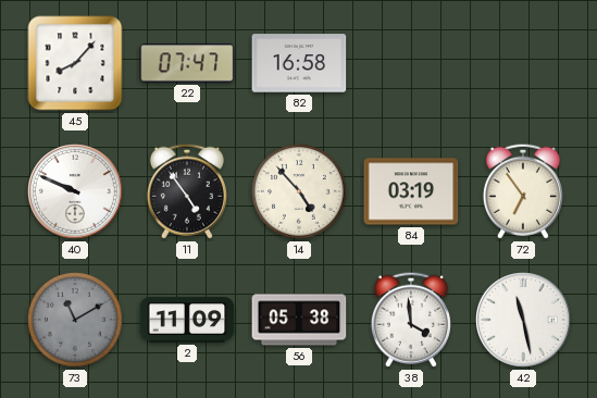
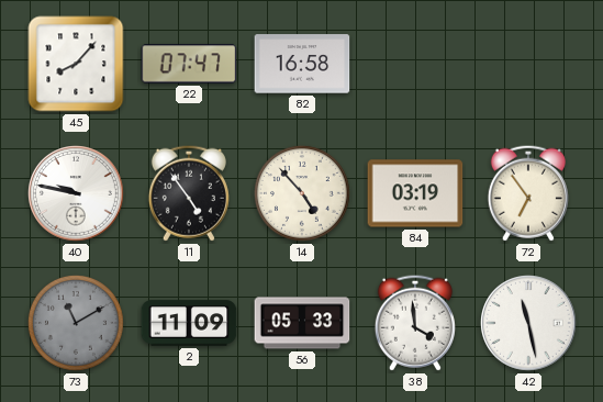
40: 9:49 -> 9:47
56: 05:38 -> 05:33
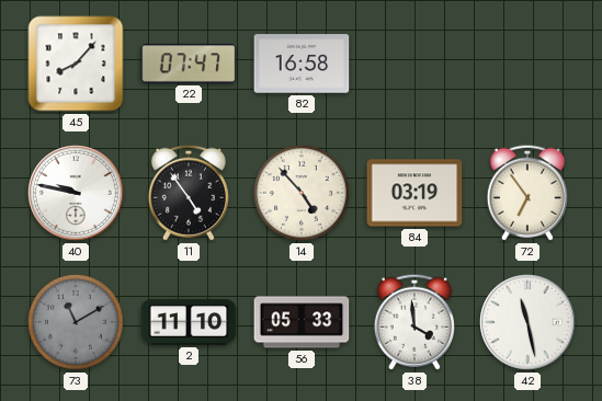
2: 11:09 -> 11:10
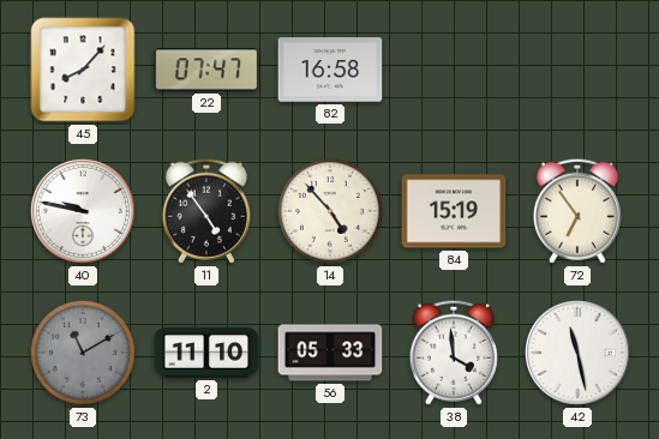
84: 03:19 -> 15:19
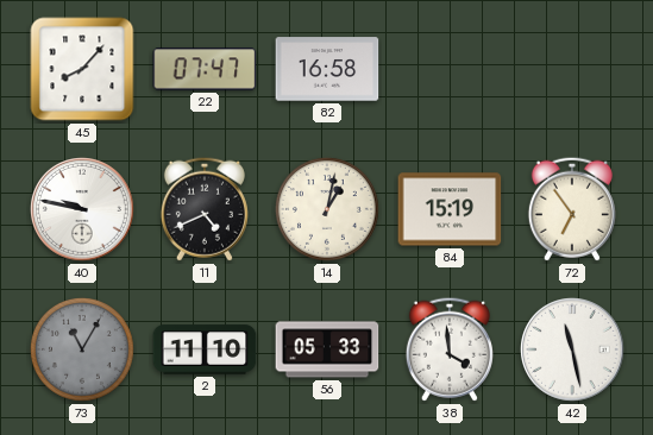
11: 4:54 -> 4:41
14: 4:53 -> 1:02
73: 11:10 -> 11:05
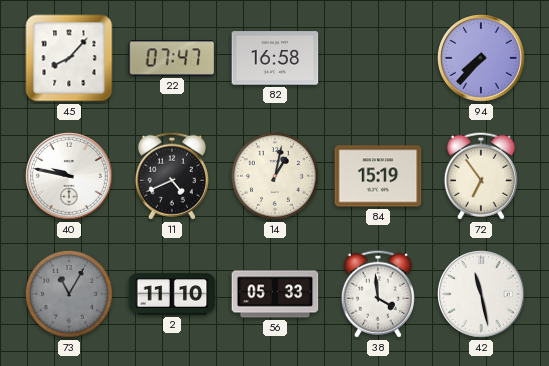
94: none -> 7:37
